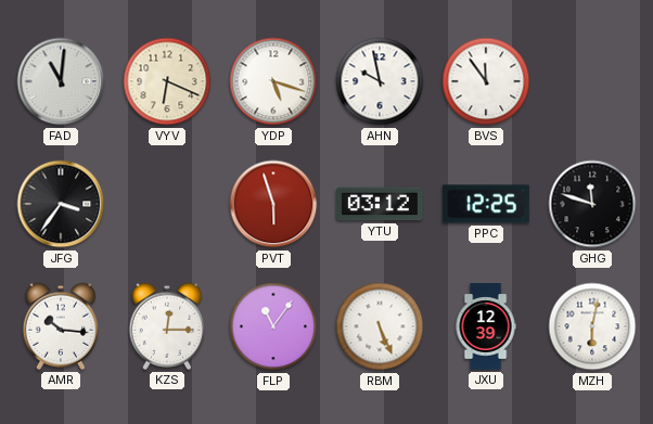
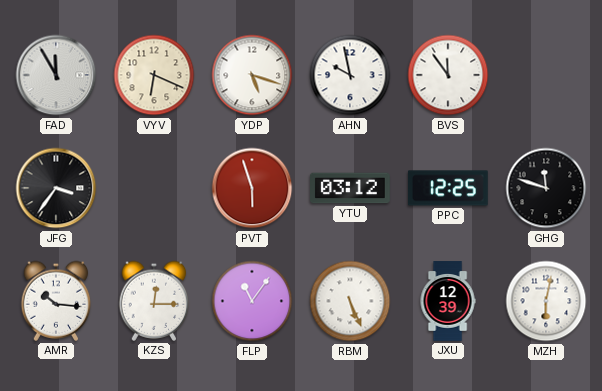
FAD: 11:01 -> 11:55
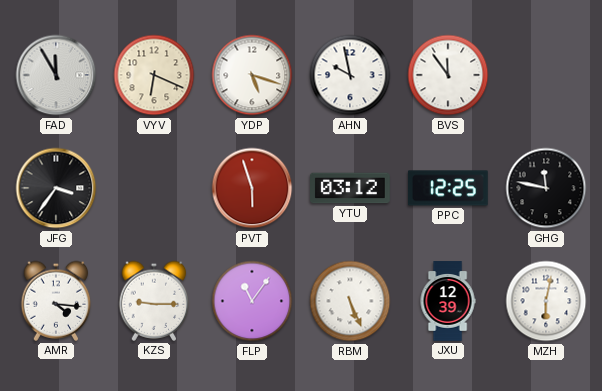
GHG: 11:48 -> 11:47
AMR: 10:16 -> 4:16
KZS: 12:15 -> 9:15
